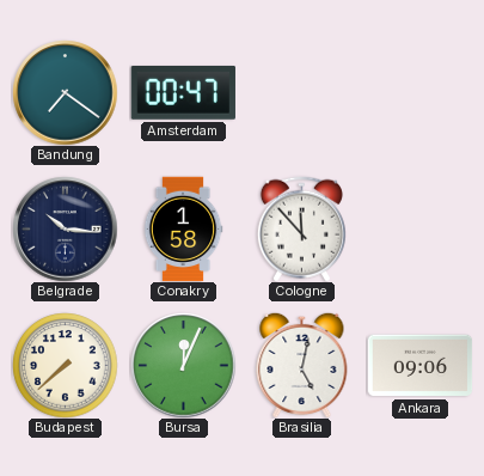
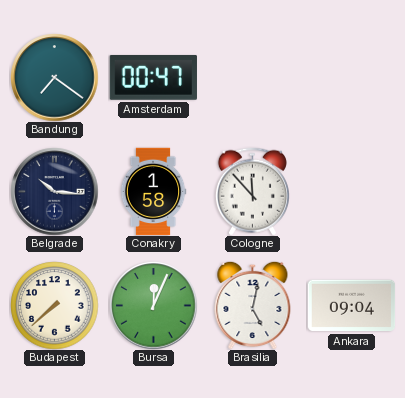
Ankara: 09:06 -> 09:04
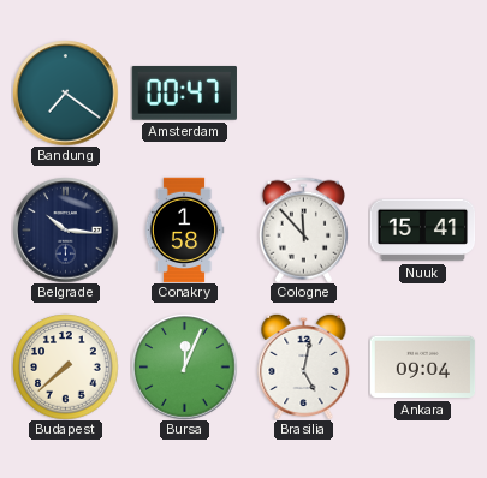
Nuuk: none -> 15:41
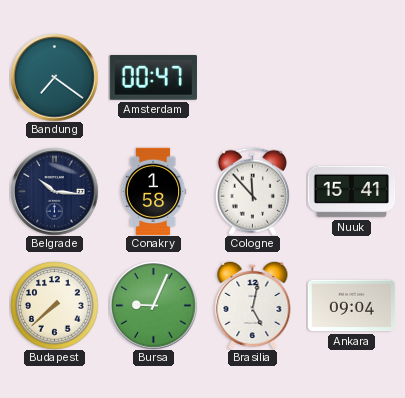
Bursa: 12:04 -> 9:04
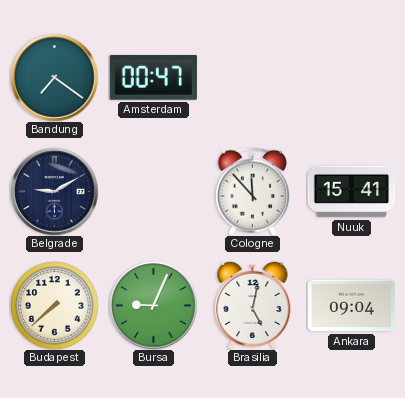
Belgrade: 10:16 -> 9:10
Conakry: 1:58 -> none
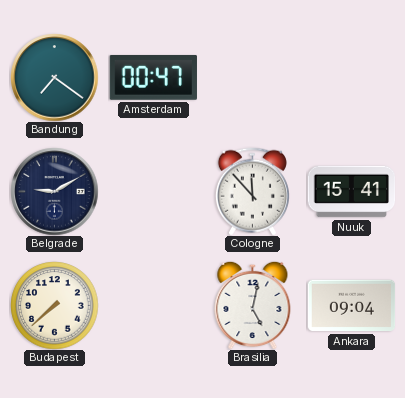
Bursa: 9:04 -> none
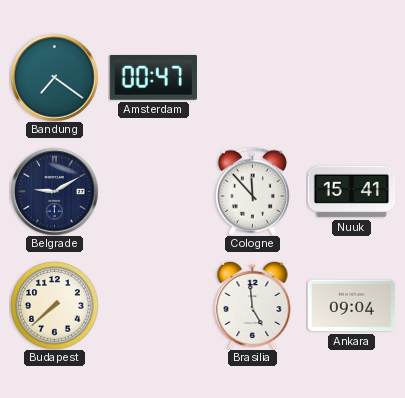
Brasilia: 5:02 -> 4:59
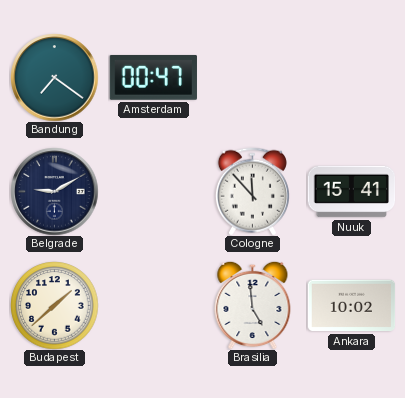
Budapest: 7:38 -> 1:38
Ankara: 09:04 -> 10:02
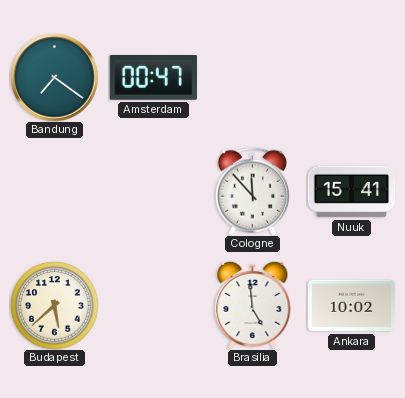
Belgrade: 9:10 -> none
Budapest: 1:38 -> 5:38
